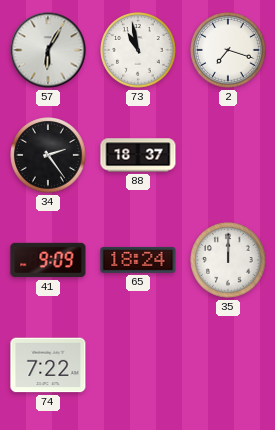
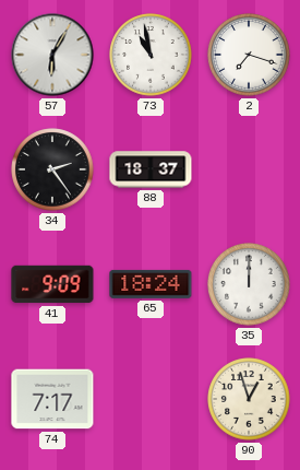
74: 7:22 -> 7:17
90: none -> 12:57
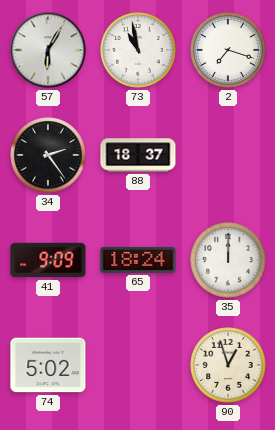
74: 7:17 -> 5:02
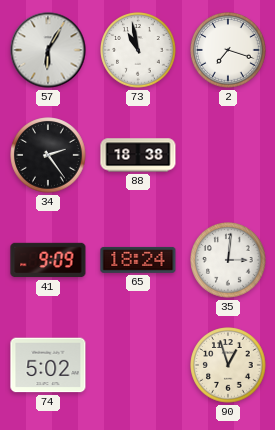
88: 18:37 -> 18:38
35: 12:00 -> 3:01
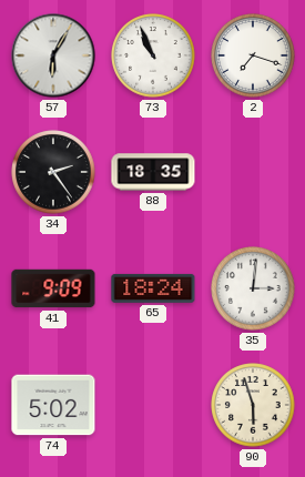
73: 10:58 -> 10:56
88: 18:38 -> 18:35
90: 12:57 -> 5:57
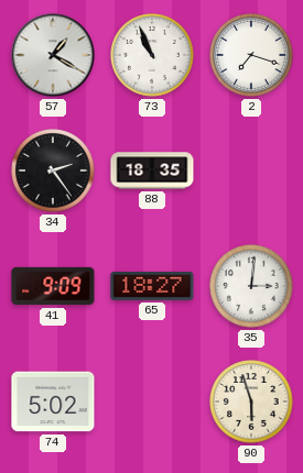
57: 6:05 -> 1:20
65: 18:24 -> 18:27
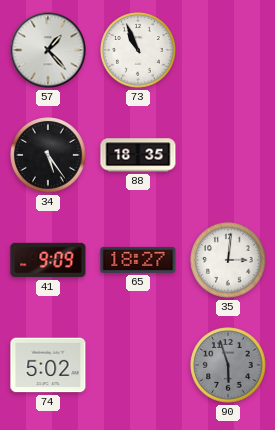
57: 1:20 -> 1:23
2: 7:18 -> none
34: 2:24 -> 5:24
90 dial: cream -> grey
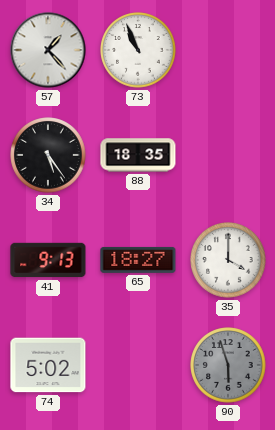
41: 9:09 -> 9:13
35: 3:01 -> 4:00
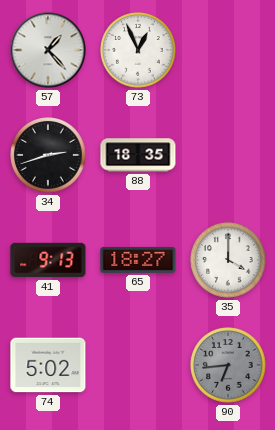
73: 10:56 -> 12:56
34: 5:24 -> 2:42
90: 5:57 -> 6:44
